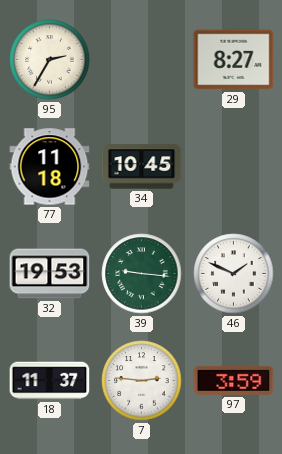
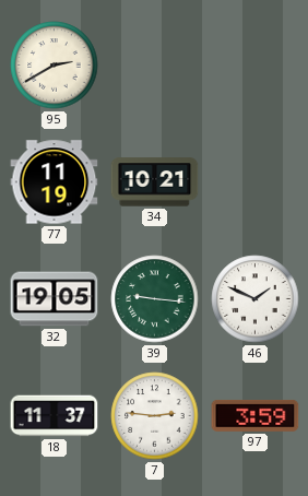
95: 2:35 -> 2:40
29: 8:27 -> none
77: 11:18 -> 11:19
34: 10:45 -> 10:21
32: 19:53 -> 19:05
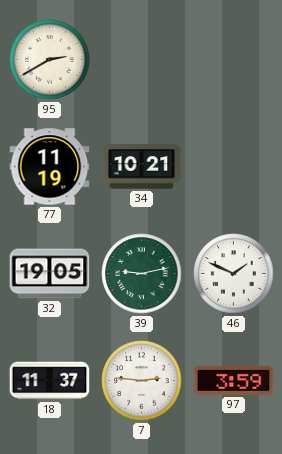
39: 9:16 -> 9:13
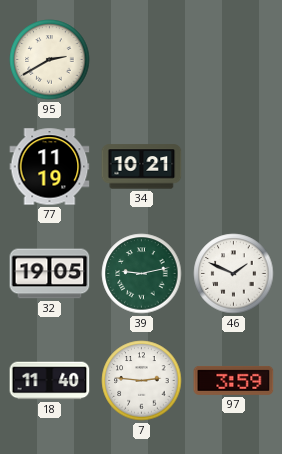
18: 11:37 -> 11:40
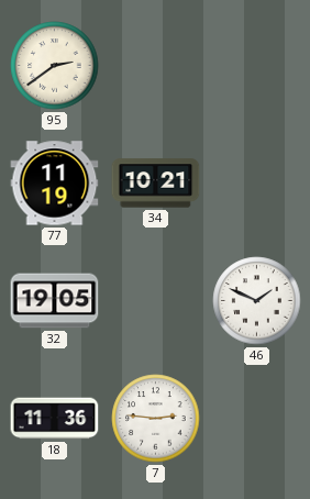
95: 2:40 -> 2:39
39: 9:13 -> none
18: 11:40 -> 11:36
97: 3:59 -> none
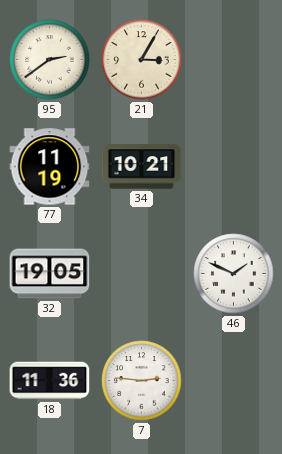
21: none -> 3:05
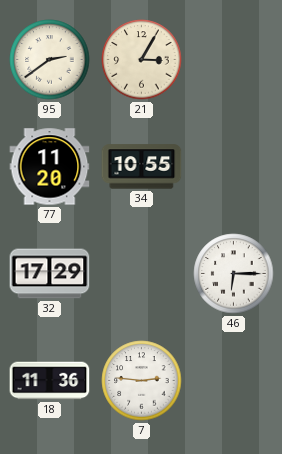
77: 11:19 -> 11:20
34: 10:21 -> 10:55
32: 19:05 -> 17:29
46: 1:49 -> 6:15
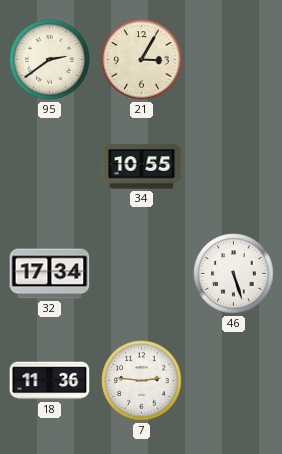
77: 11:20 -> none
32: 17:29 -> 17:34
46: 6:15 -> 5:27
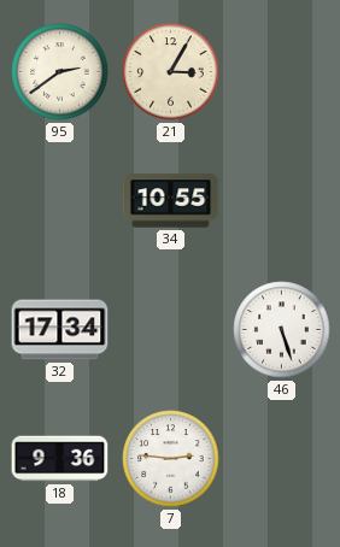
18: 11:36 -> 9:36
